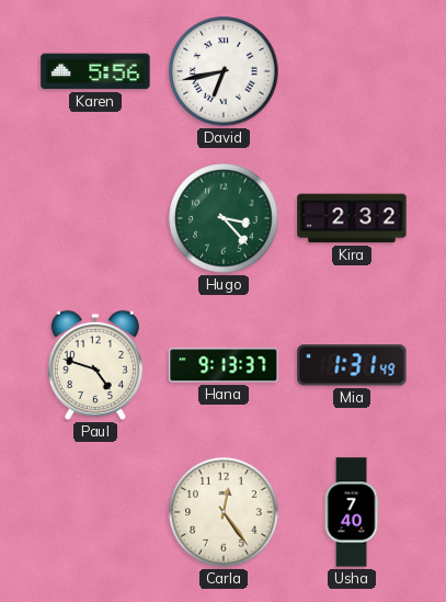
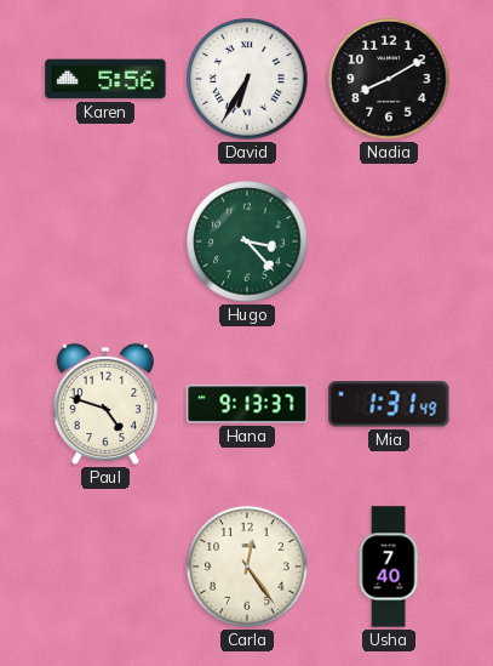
David: 6:43 -> 6:35
Nadia: none -> 8:10
Kira: 2:32 -> none
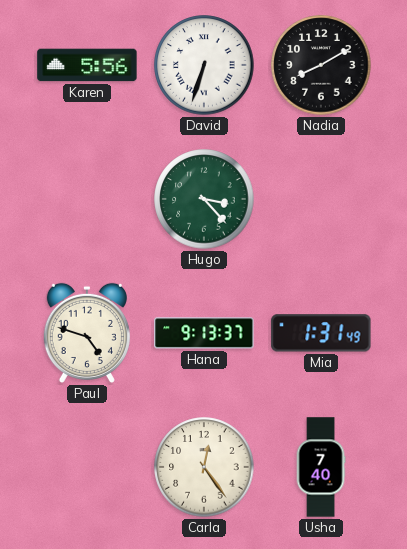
David: 6:35 -> 6:33
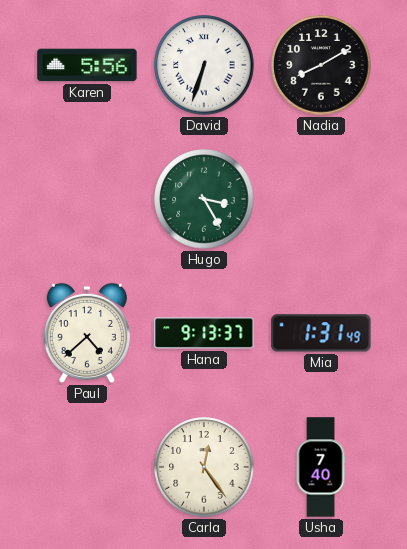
Hugo: 3:23 -> 3:25
Paul: 4:48 -> 4:38
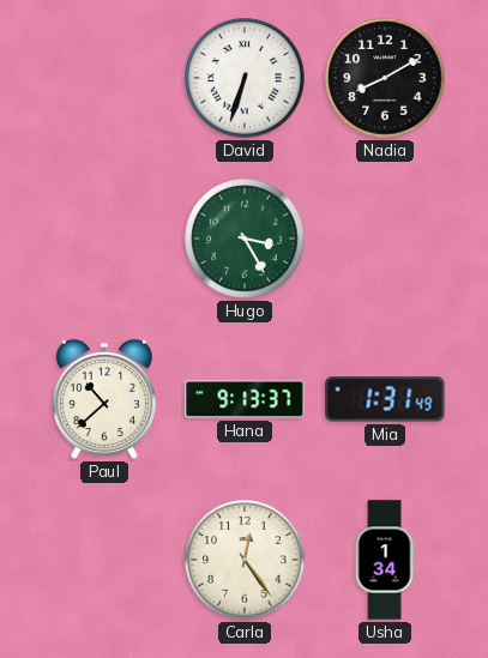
Karen: 5:56 -> none
Paul: 4:38 -> 10:38
Usha: 7:40 -> 1:34
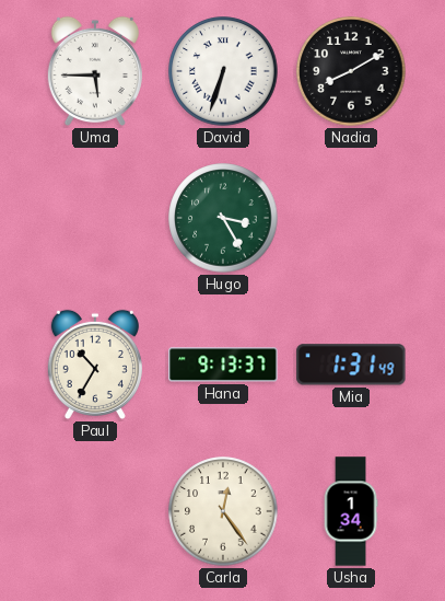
Uma: none -> 5:45
Paul: 10:38 -> 10:35
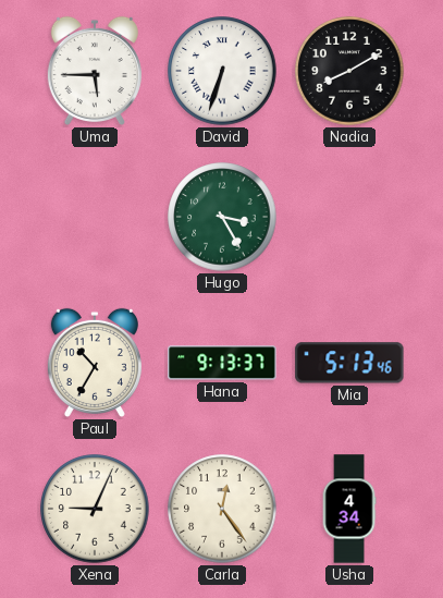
Mia: 1:31 -> 5:13
Xena: none -> 9:04
Usha: 1:34 -> 4:34
